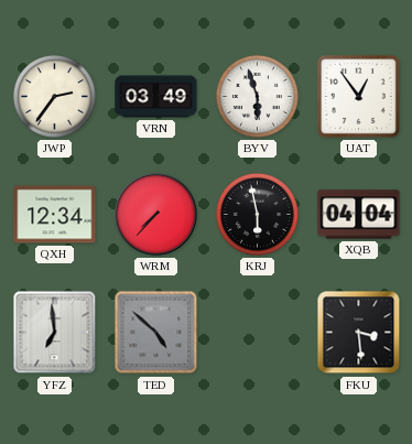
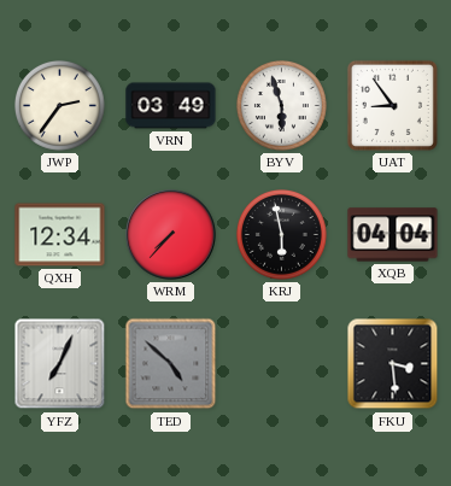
UAT: 12:54 -> 8:54
YFZ: 6:59 -> 7:04
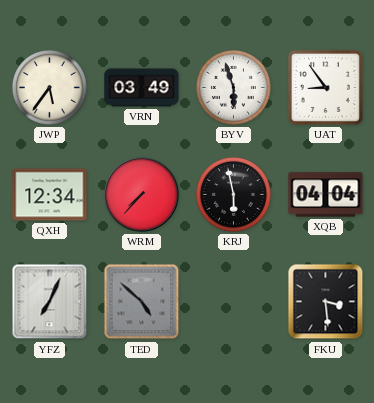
JWP: 2:36 -> 5:36
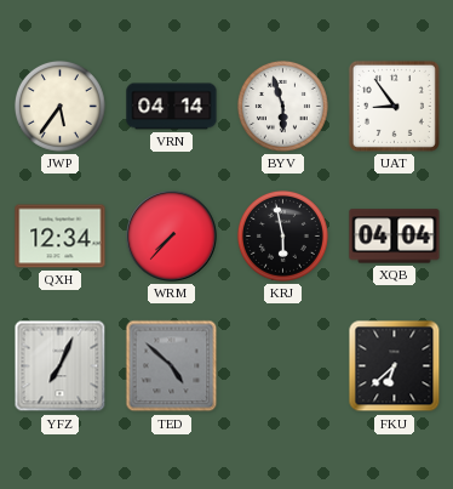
VRN: 03:49 -> 04:14
FKU: 3:29 -> 6:38
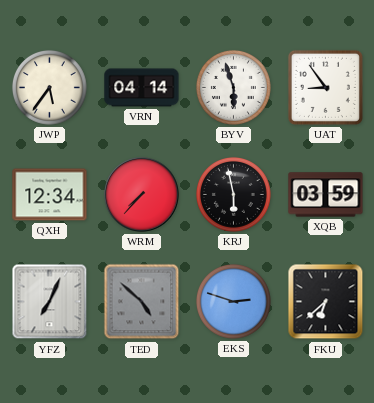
XQB: 04:04 -> 03:59
EKS: none -> 2:48
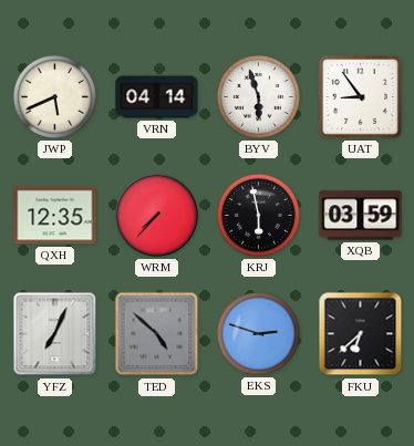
JWP: 5:36 -> 5:41
QXH: 12:34 -> 12:35
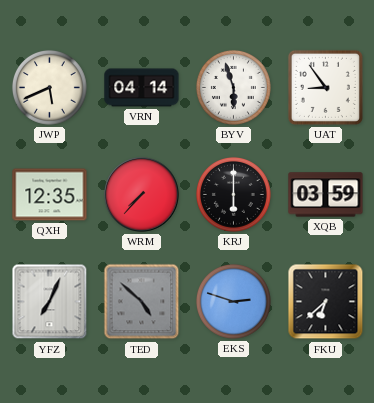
KRJ: 5:58 -> 6:00
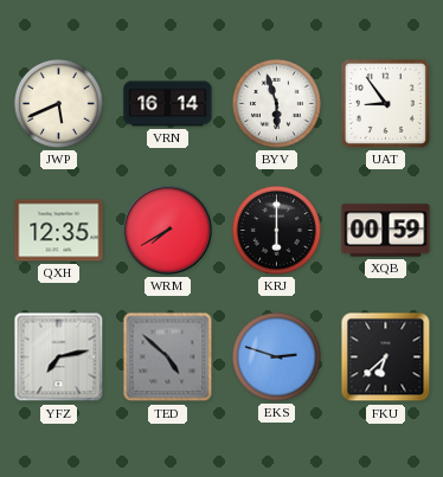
VRN: 04:14 -> 16:14
WRM: 7:37 -> 7:40
XQB: 03:59 -> 00:59
YFZ: 7:04 -> 7:13
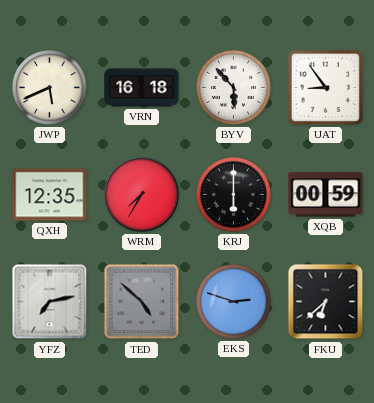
VRN: 16:14 -> 16:18
BYV: 5:57 -> 5:53
WRM: 7:40 -> 7:35
